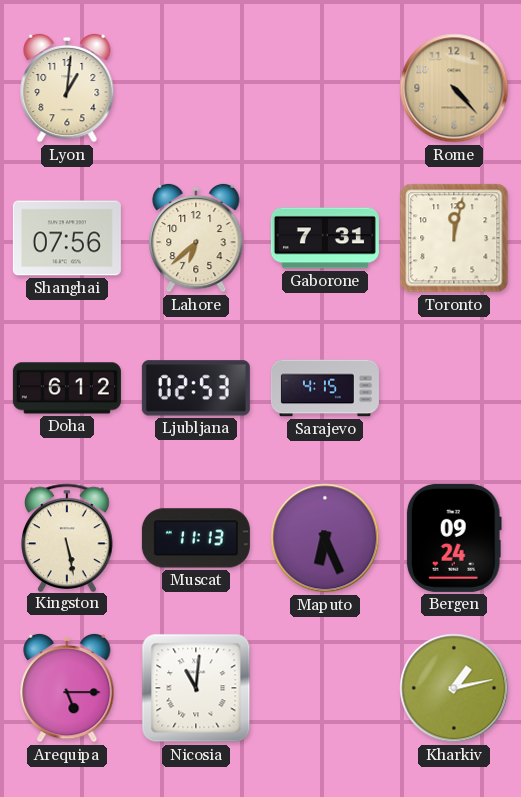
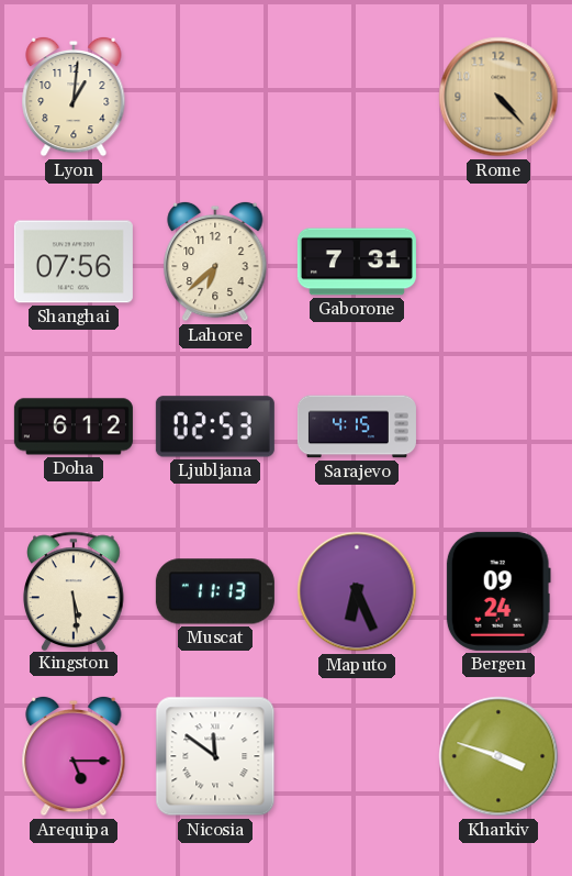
Toronto: 12:02 -> none
Kingston: 5:28 -> 5:29
Nicosia: 11:01 -> 11:51
Kharkiv: 1:13 -> 3:48
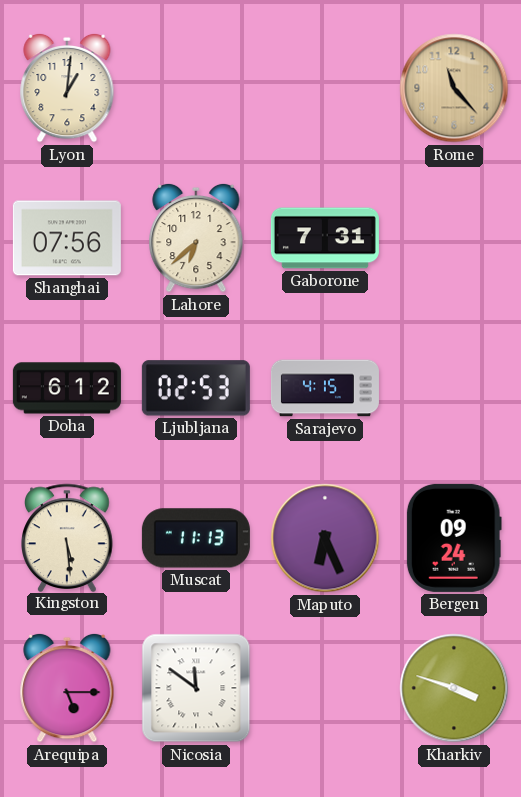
Rome: 4:23 -> 11:23
